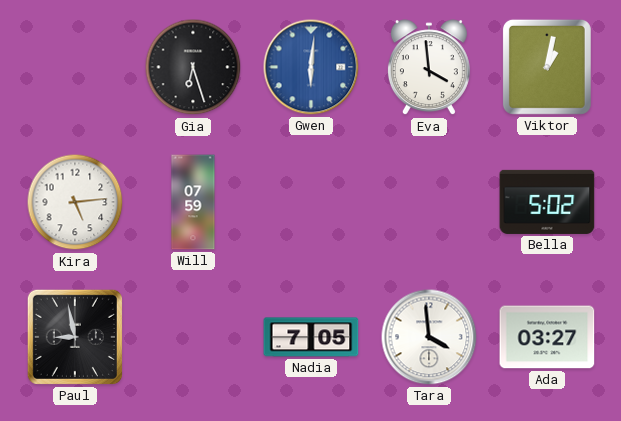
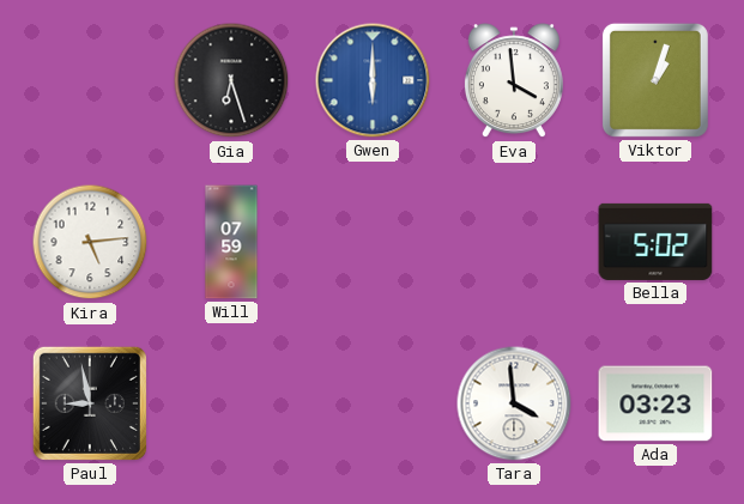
Gwen: 6:01 -> 6:00
Viktor: 1:02 -> 1:03
Nadia: 7:05 -> none
Ada: 03:27 -> 03:23
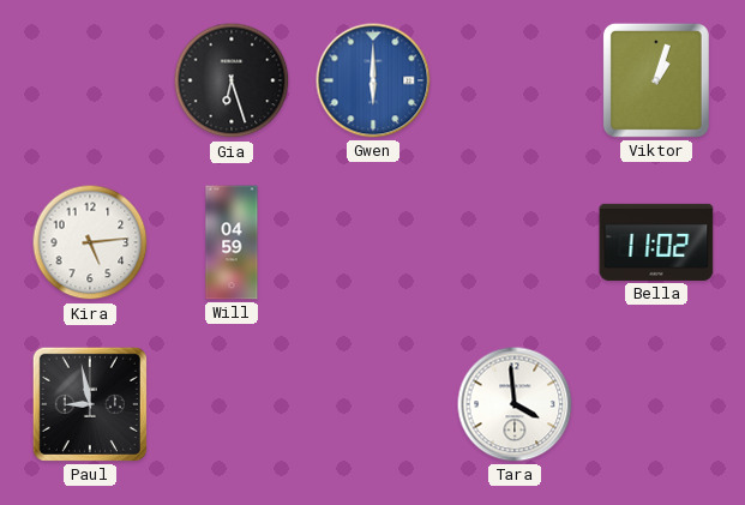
Eva: 3:59 -> none
Will: 07:59 -> 04:59
Bella: 5:02 -> 11:02
Ada: 03:23 -> none
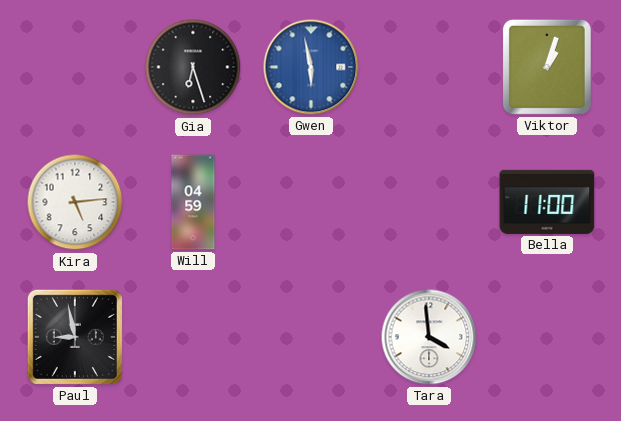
Gwen: 6:00 -> 5:58
Bella: 11:02 -> 11:00
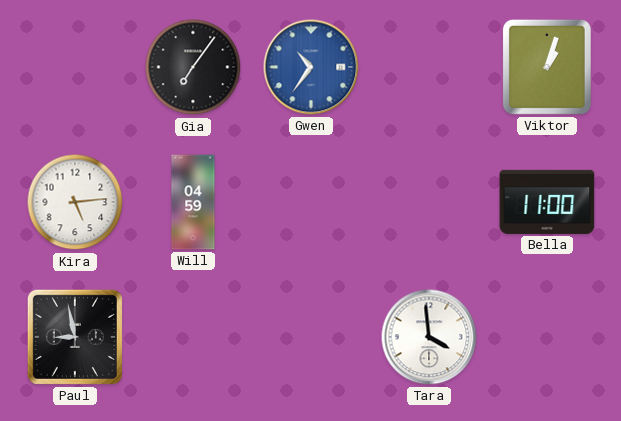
Gia: 6:27 -> 7:06
Gwen: 5:58 -> 10:36
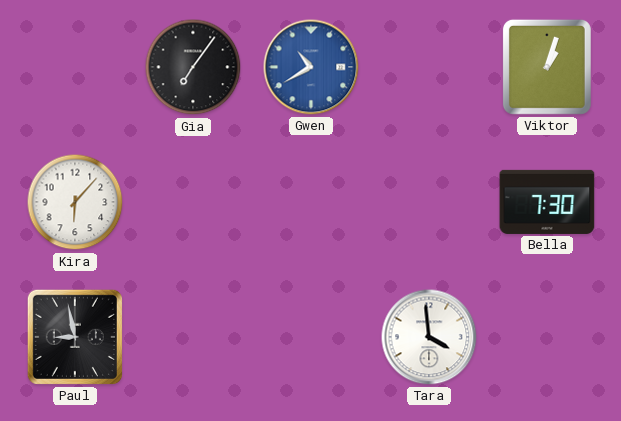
Gwen: 10:36 -> 10:40
Kira: 5:14 -> 6:07
Will: 04:59 -> none
Bella: 11:00 -> 7:30
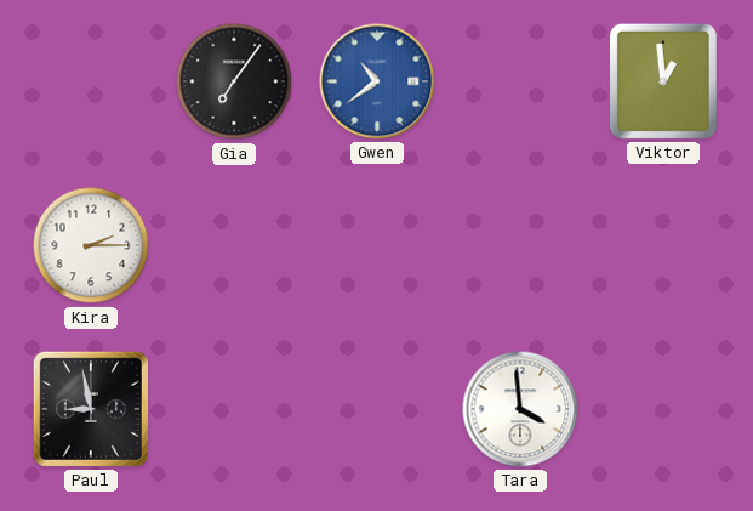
Gwen: 10:40 -> 10:39
Viktor: 1:03 -> 12:59
Kira: 6:07 -> 2:15
Bella: 7:30 -> none
